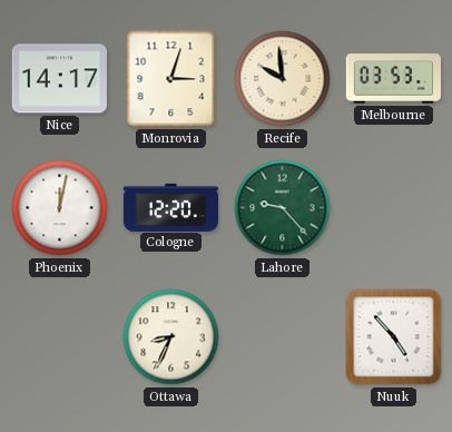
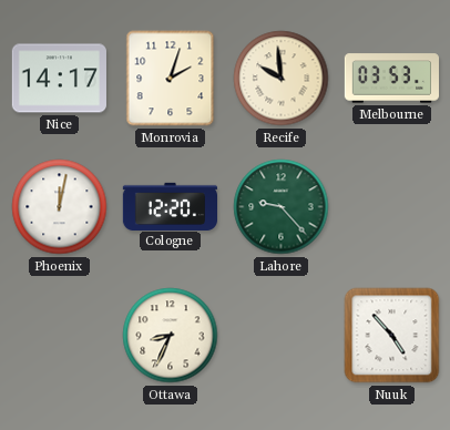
Monrovia: 3:03 -> 2:03
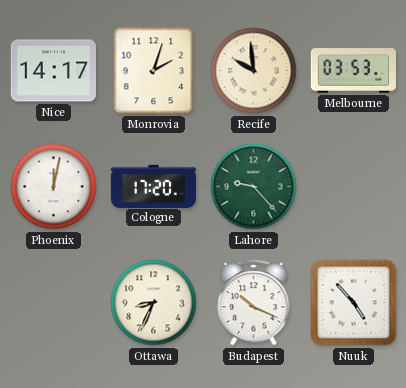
Cologne: 12:20 -> 17:20
Budapest: none -> 10:19
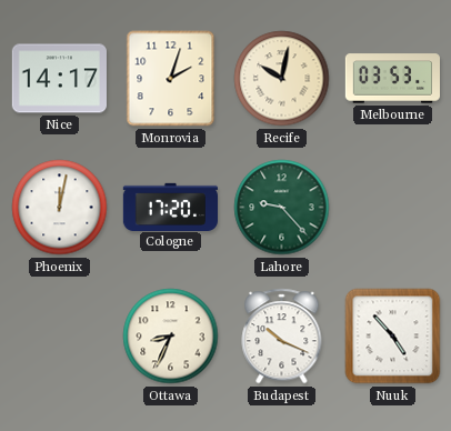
Recife: 9:59 -> 10:02
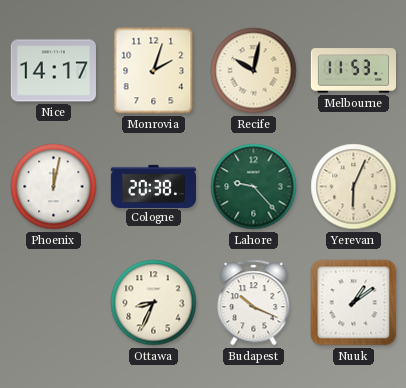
Melbourne: 03:53 -> 11:53
Cologne: 17:20 -> 20:38
Yerevan: none -> 6:04
Nuuk: 4:53 -> 1:09
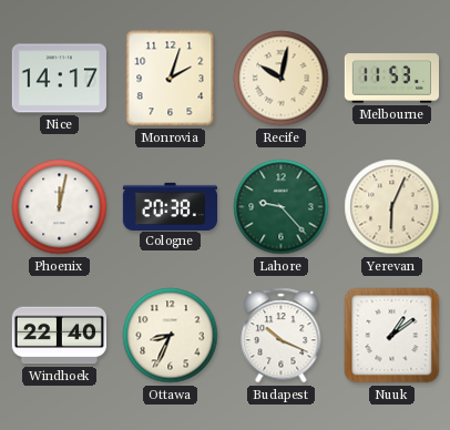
Windhoek: none -> 22:40
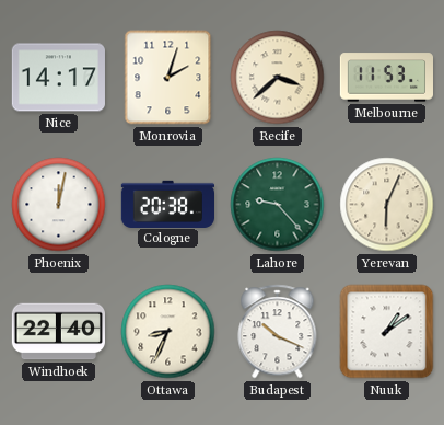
Recife: 10:02 -> 3:38
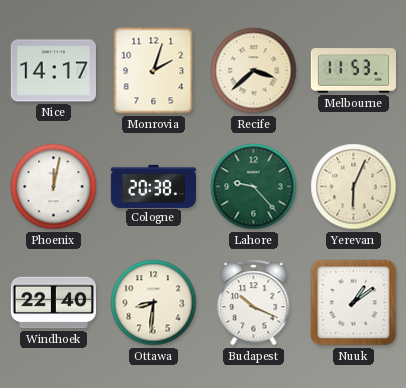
Ottawa: 8:34 -> 8:31
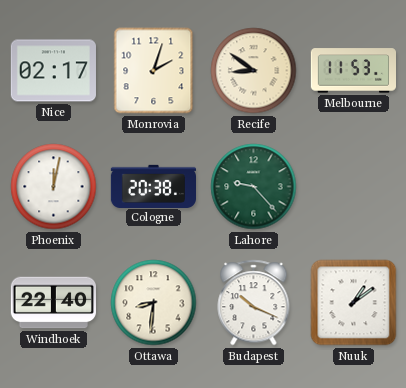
Nice: 14:17 -> 02:17
Recife: 3:38 -> 8:51
Yerevan: 6:04 -> none
